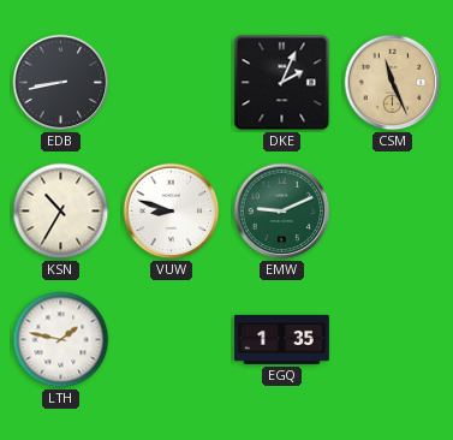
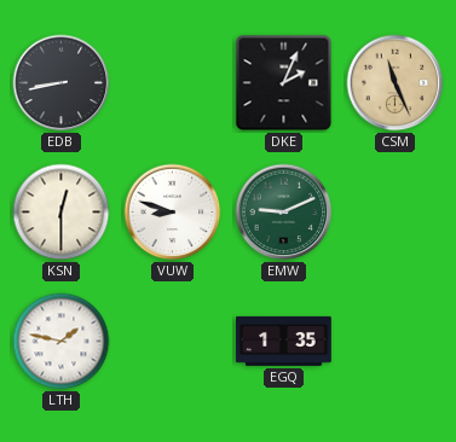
KSN: 10:35 -> 12:30
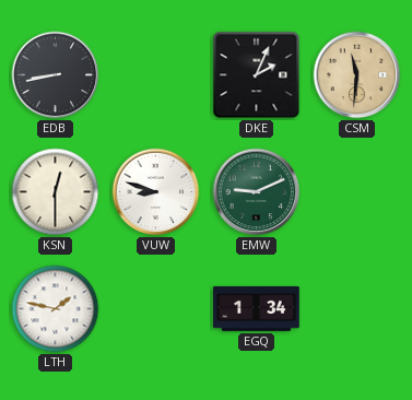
CSM: 11:26 -> 11:31
EGQ: 1:35 -> 1:34
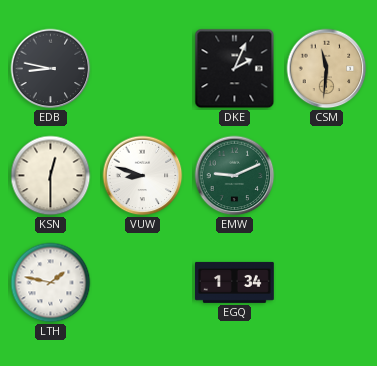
EDB: 8:43 -> 8:47
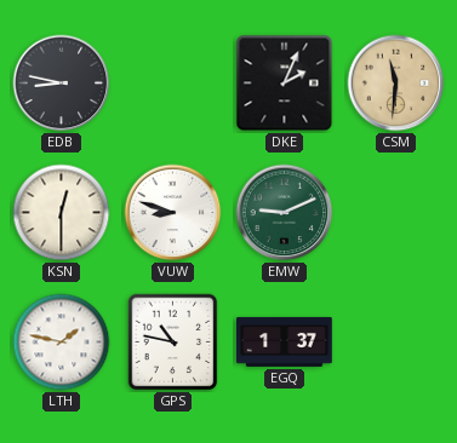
GPS: none -> 10:47
EGQ: 1:34 -> 1:37
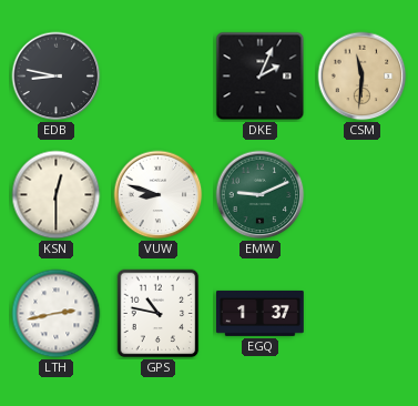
LTH: 1:47 -> 2:43
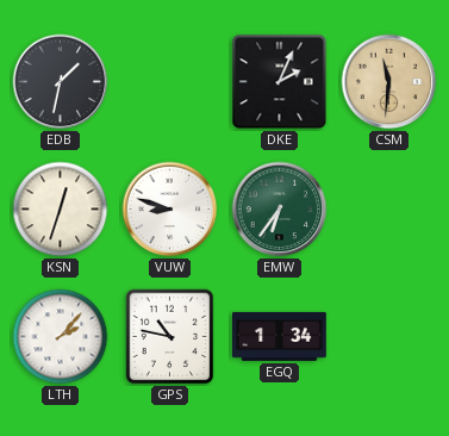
EDB: 8:47 -> 1:32
KSN: 12:30 -> 12:33
EMW: 9:11 -> 6:36
LTH: 2:43 -> 2:07
EGQ: 1:37 -> 1:34
